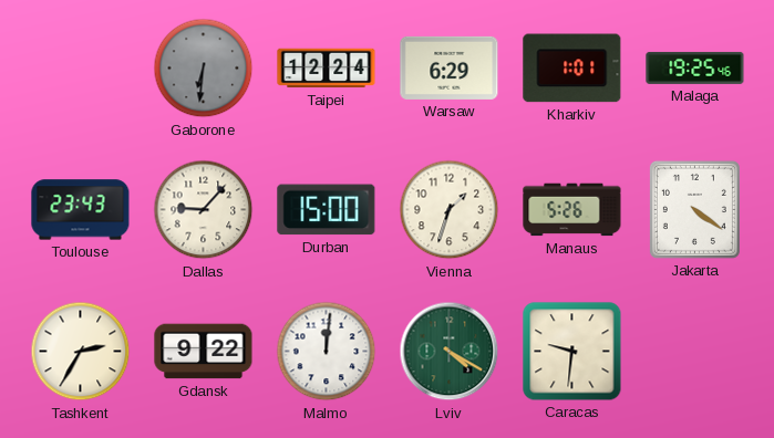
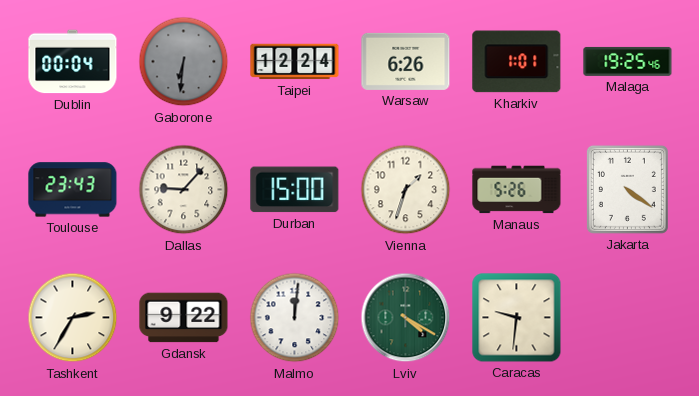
Dublin: none -> 00:04
Warsaw: 6:29 -> 6:26
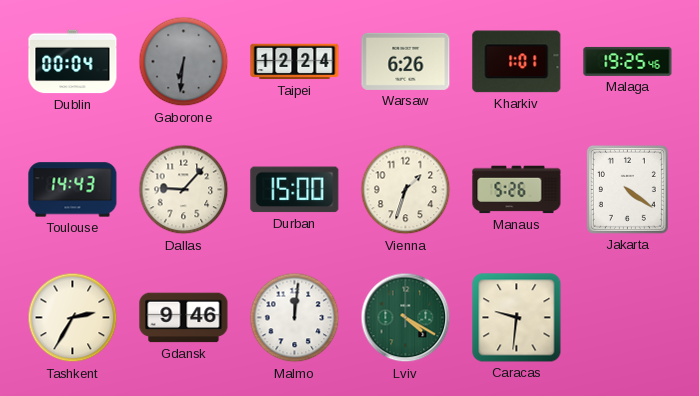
Toulouse: 23:43 -> 14:43
Gdansk: 9:22 -> 9:46
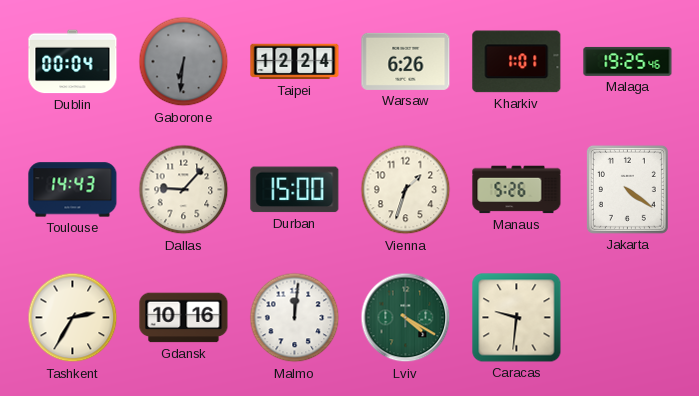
Gdansk: 9:46 -> 10:16
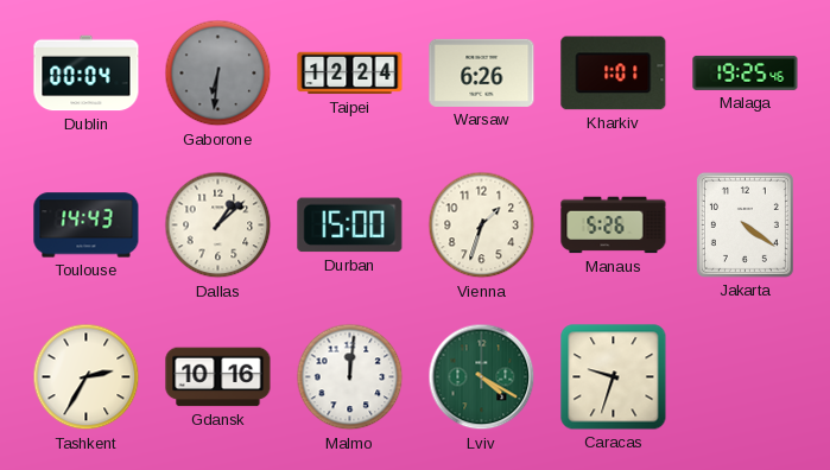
Dallas: 9:07 -> 1:08
Caracas: 9:31 -> 9:33
